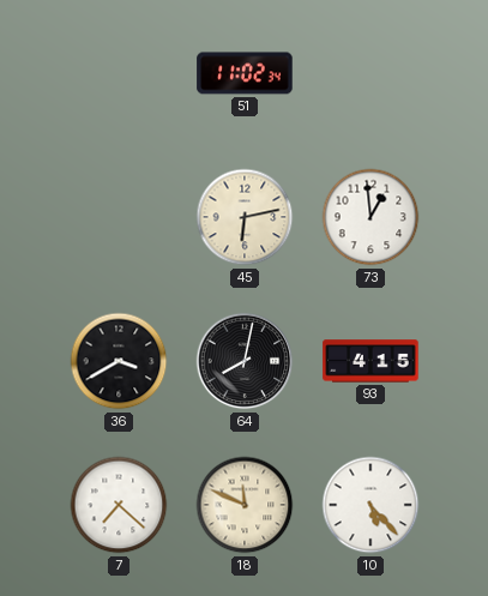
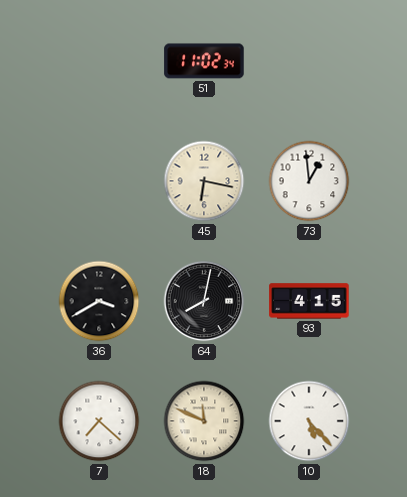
45: 6:13 -> 6:17
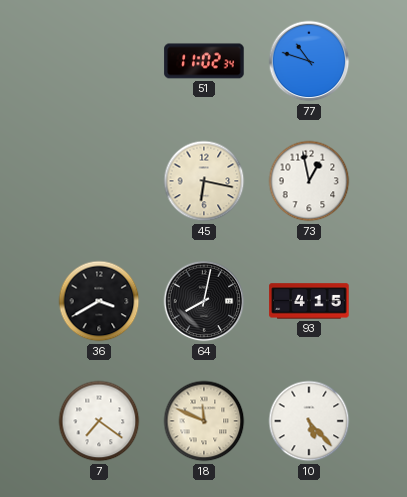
77: none -> 10:48
73: 12:59 -> 12:58
7: 7:22 -> 7:21
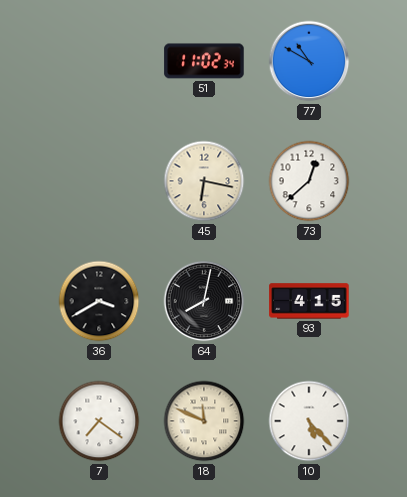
77: 10:48 -> 10:50
73: 12:58 -> 12:38
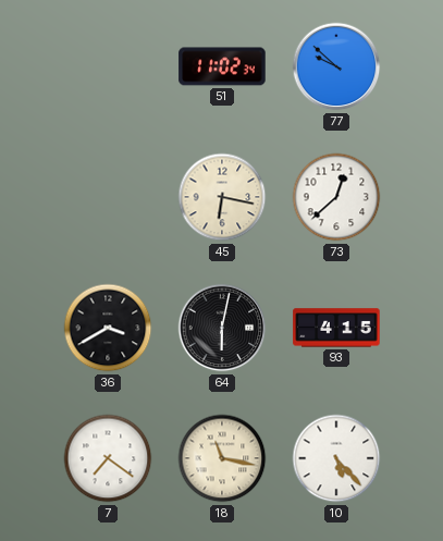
77: 10:50 -> 9:52
64: 8:02 -> 6:02
18: 11:49 -> 11:17
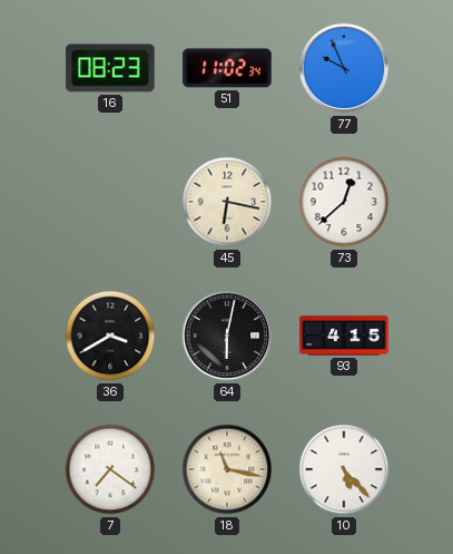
16: none -> 08:23
77: 9:52 -> 9:56
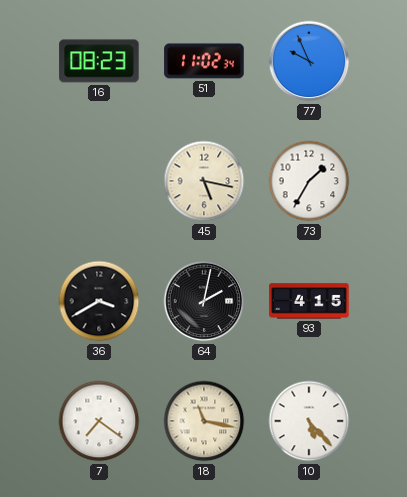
45: 6:17 -> 5:17
73: 12:38 -> 1:35
64: 6:02 -> 2:02
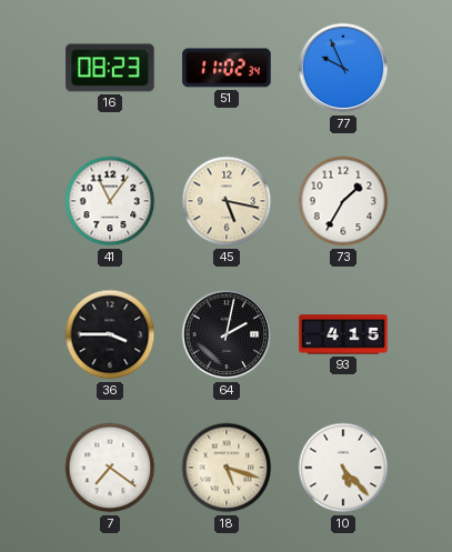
41: none -> 11:06
36: 3:40 -> 3:45
18: 11:17 -> 5:18
